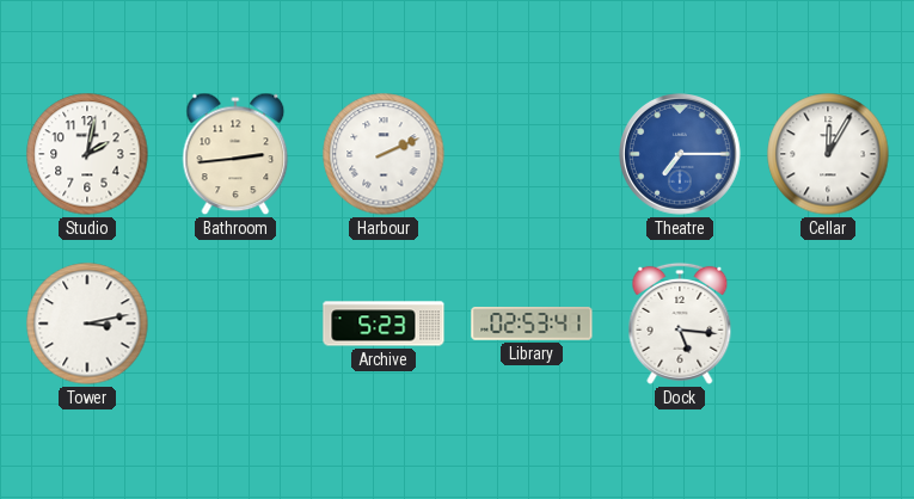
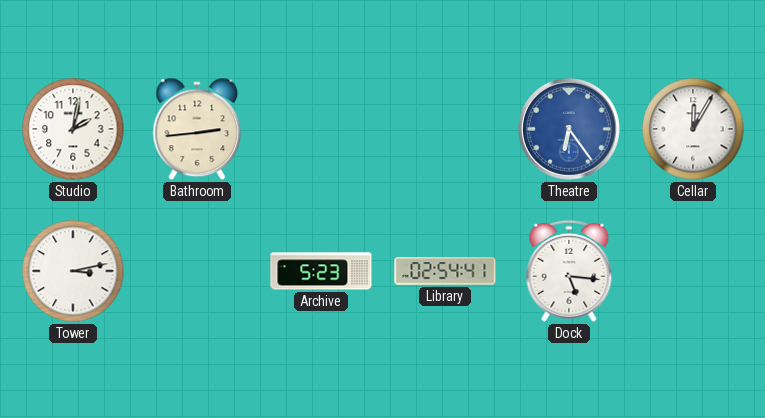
Harbour: 2:11 -> none
Theatre: 7:15 -> 6:24
Library: 02:53 -> 02:54
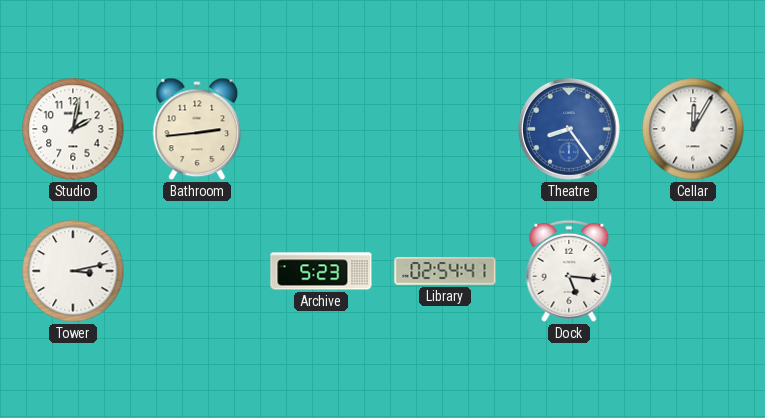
Theatre: 6:24 -> 8:24
